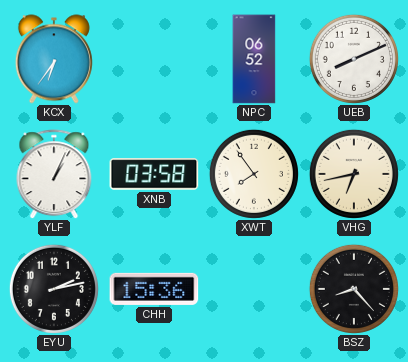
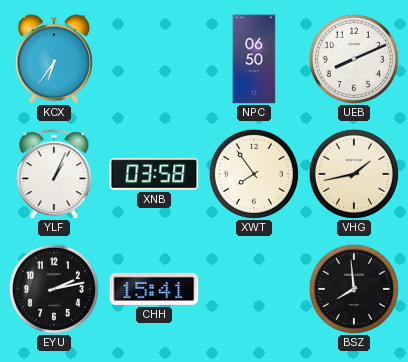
NPC: 06:52 -> 06:50
VHG: 6:43 -> 1:43
CHH: 15:36 -> 15:41
BSZ: 8:23 -> 7:59
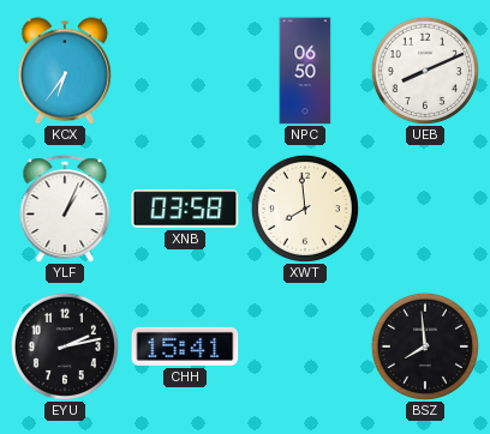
XWT: 7:54 -> 7:59
VHG: 1:43 -> none
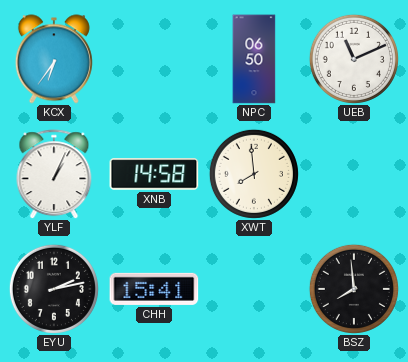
UEB: 8:11 -> 11:11
XNB: 03:58 -> 14:58
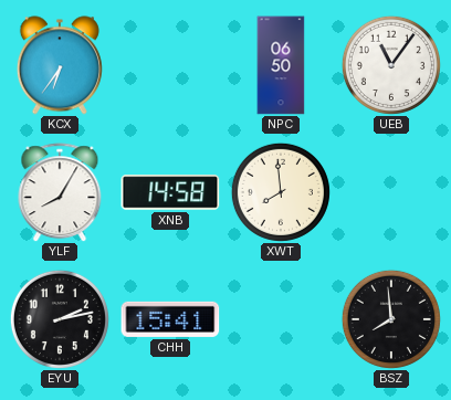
UEB: 11:11 -> 11:06
YLF: 1:04 -> 8:05
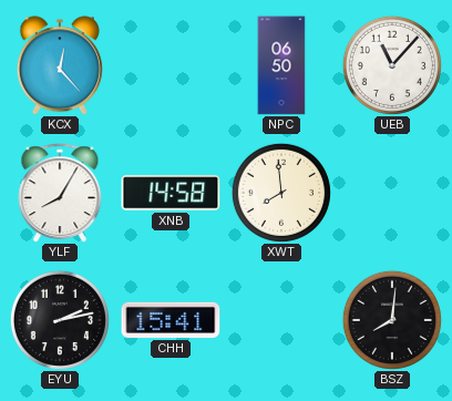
KCX: 6:36 -> 12:23
UEB: 11:06 -> 11:07
BSZ: 7:59 -> 8:01
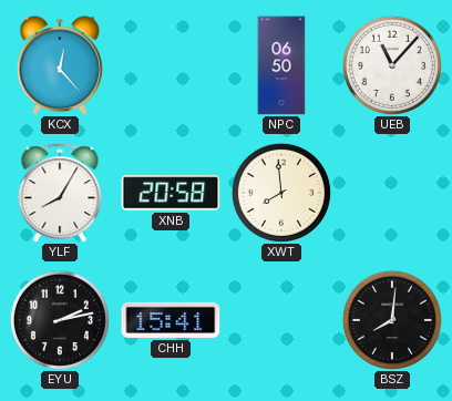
XNB: 14:58 -> 20:58
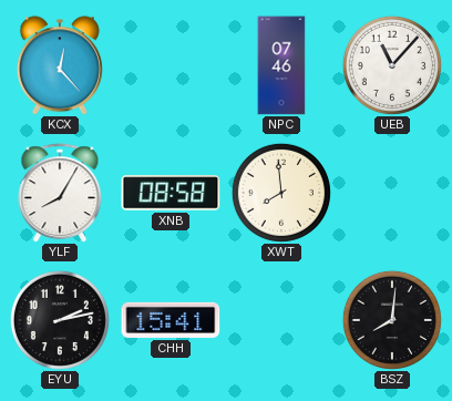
NPC: 06:50 -> 07:46
XNB: 20:58 -> 08:58
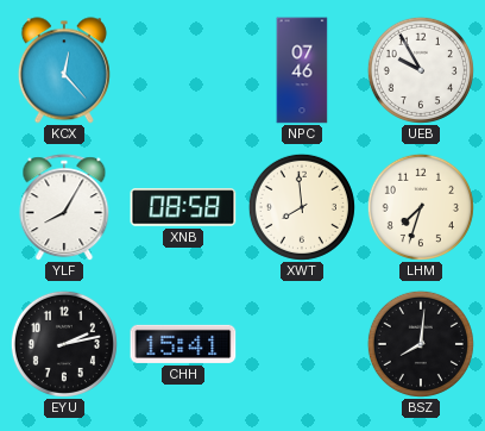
UEB: 11:07 -> 9:55
LHM: none -> 7:33
